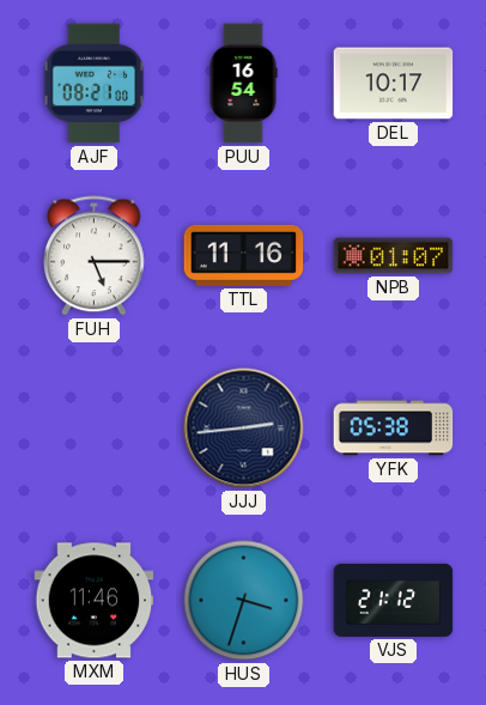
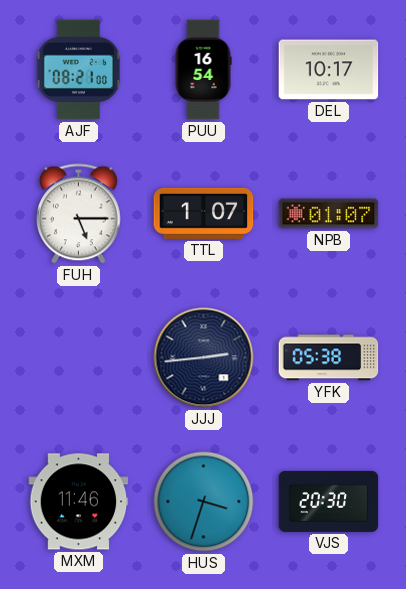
TTL: 11:16 -> 1:07
VJS: 21:12 -> 20:30
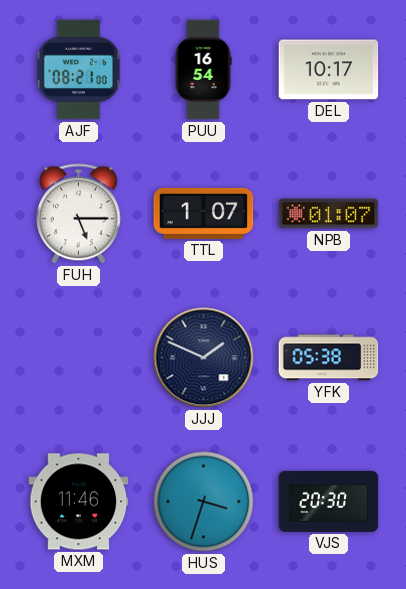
JJJ: 2:44 -> 1:49
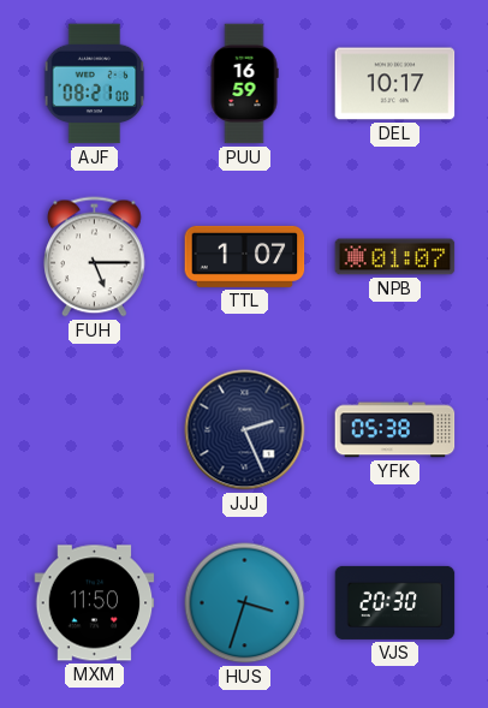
PUU: 16:54 -> 16:59
JJJ: 1:49 -> 2:26
MXM: 11:46 -> 11:50
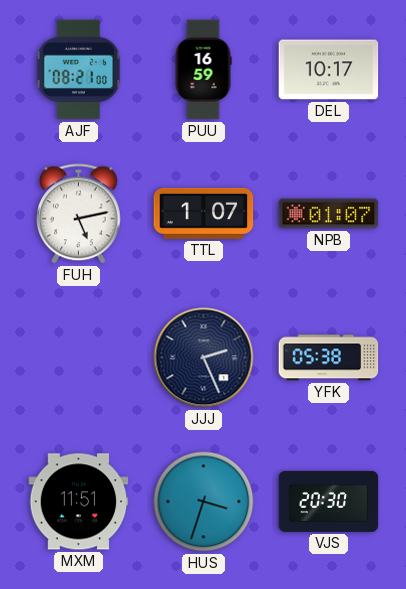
FUH: 5:15 -> 5:13
MXM: 11:50 -> 11:51
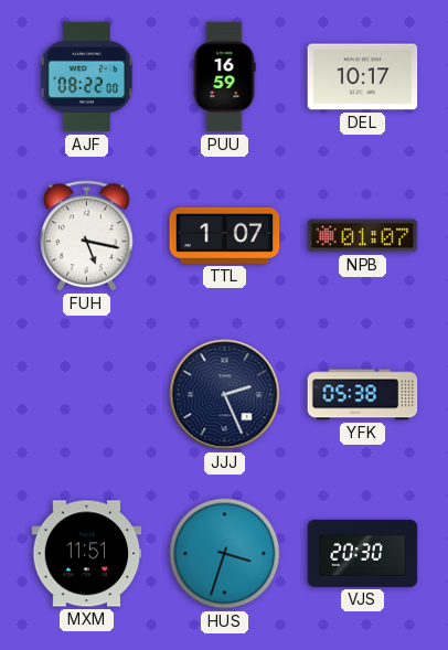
AJF: 08:21 -> 08:22
FUH: 5:13 -> 5:17
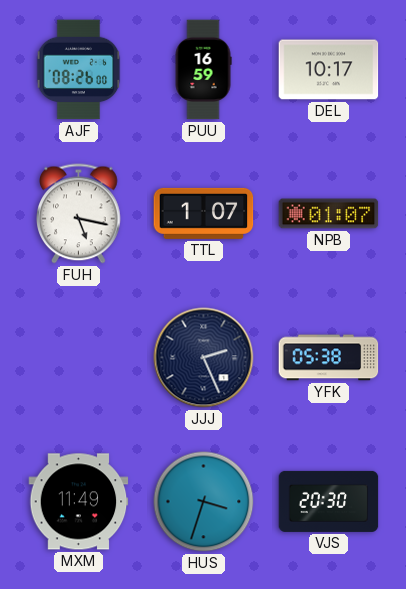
AJF: 08:22 -> 08:26
MXM: 11:51 -> 11:49
